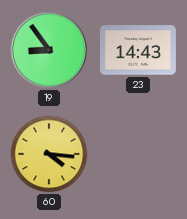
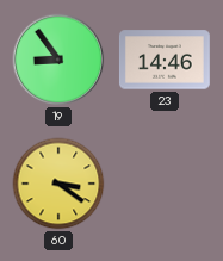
23: 14:43 -> 14:46
60: 4:16 -> 3:21
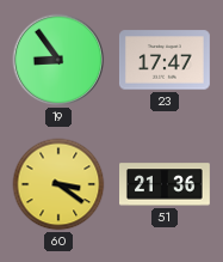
23: 14:46 -> 17:47
51: none -> 21:36
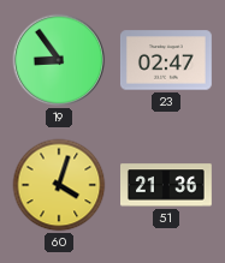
23: 17:47 -> 02:47
60: 3:21 -> 4:03
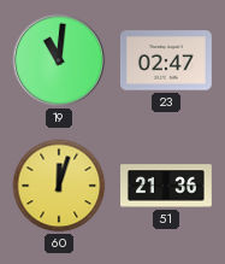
19: 8:54 -> 11:01
60: 4:03 -> 12:03
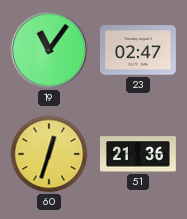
19: 11:01 -> 11:06
60: 12:03 -> 12:33
